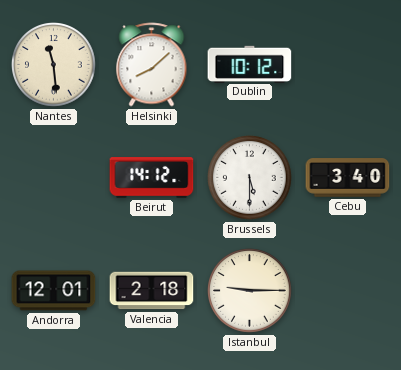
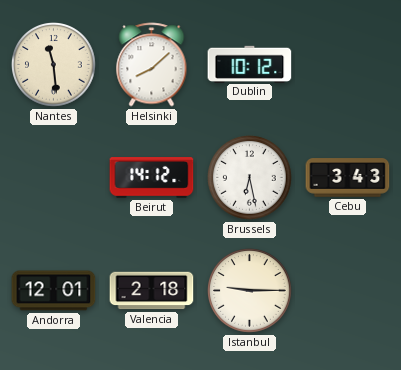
Brussels: 5:30 -> 6:28
Cebu: 3:40 -> 3:43
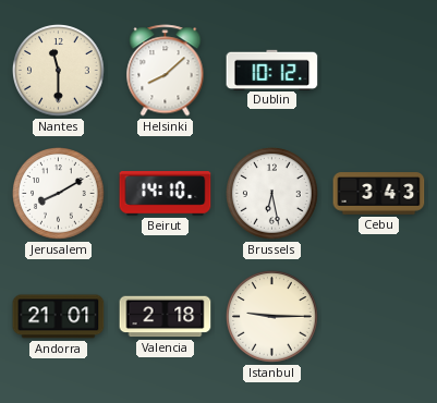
Nantes: 11:29 -> 11:30
Jerusalem: none -> 8:10
Beirut: 14:12 -> 14:10
Andorra: 12:01 -> 21:01
